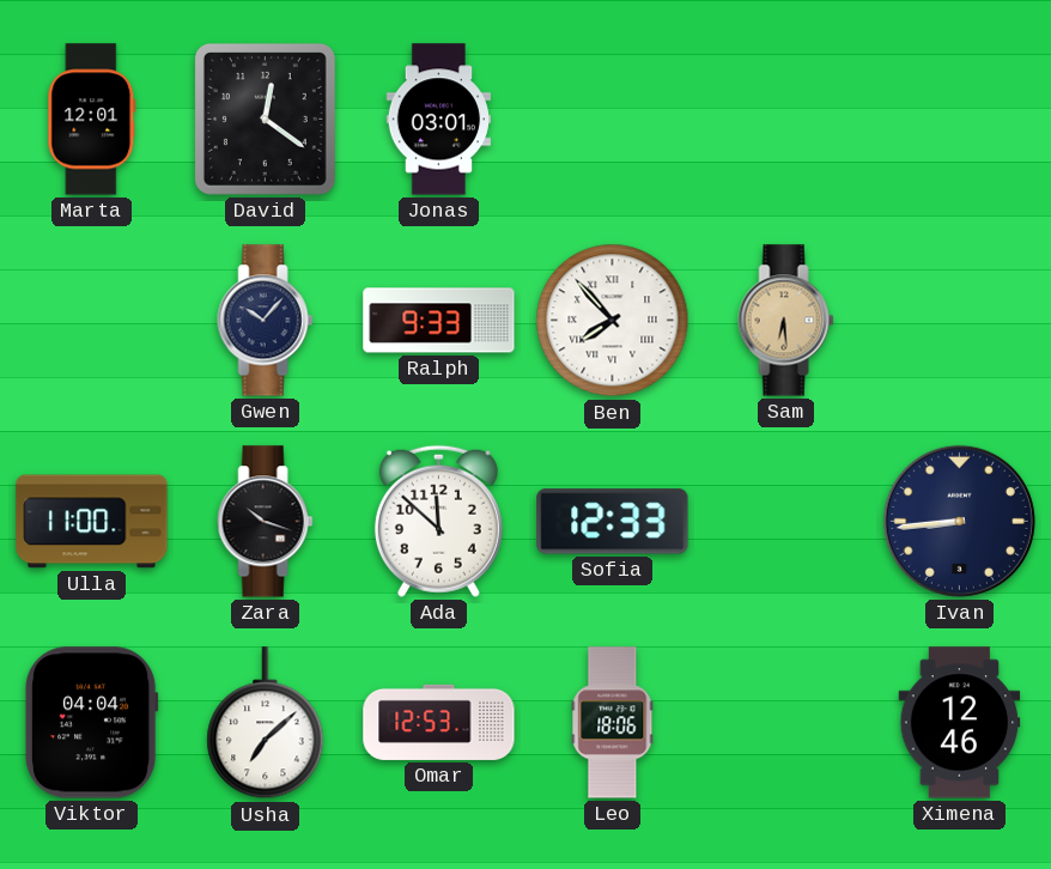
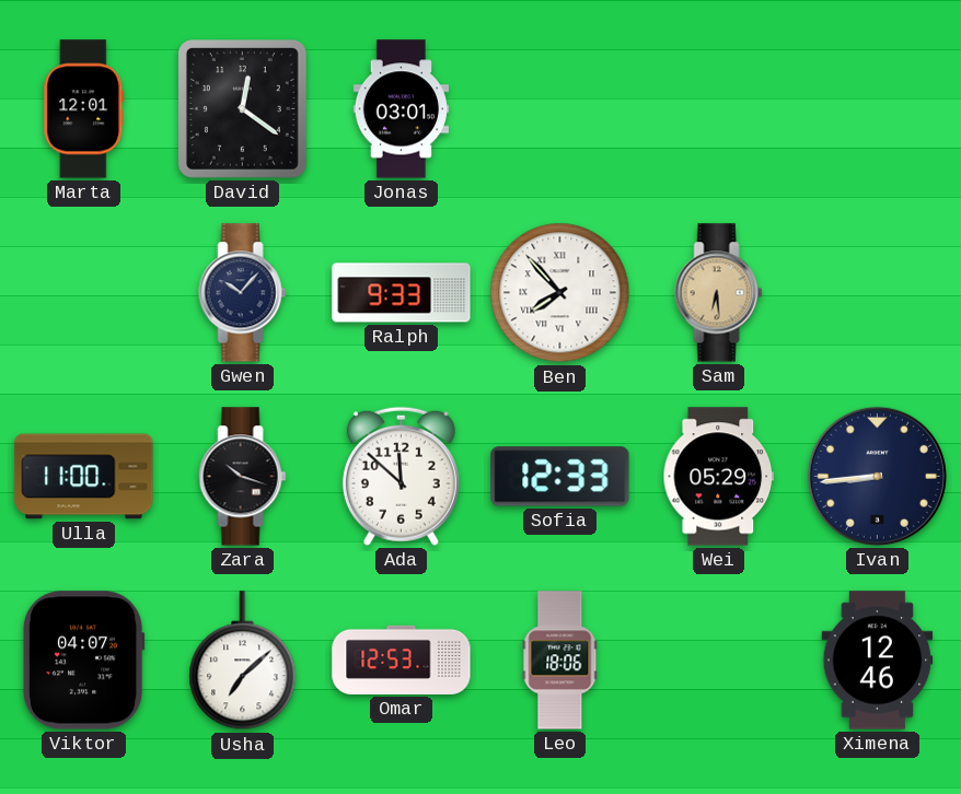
Wei: none -> 05:29
Viktor: 04:04 -> 04:07
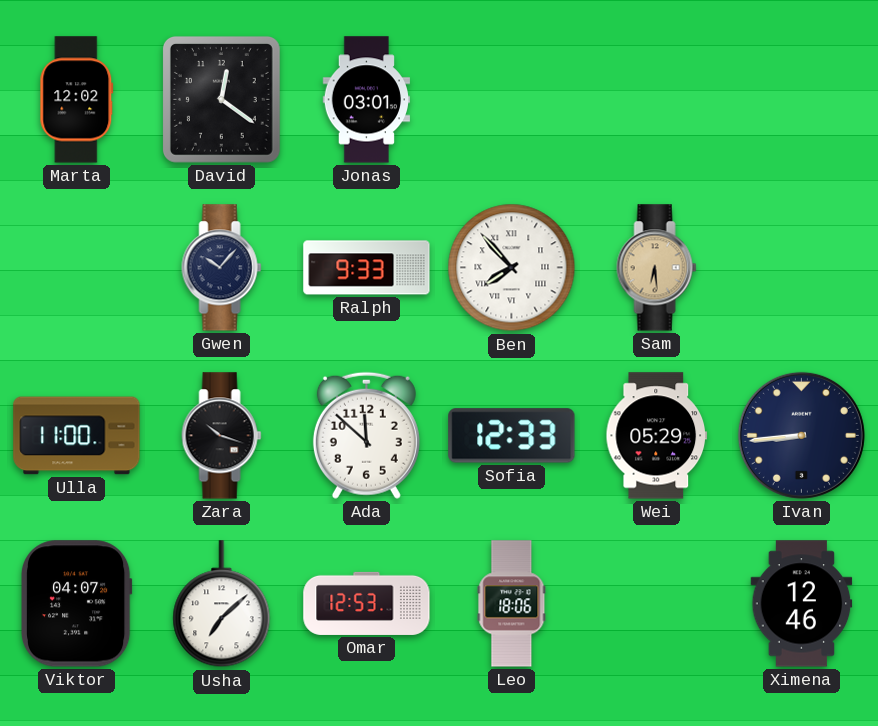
Marta: 12:01 -> 12:02
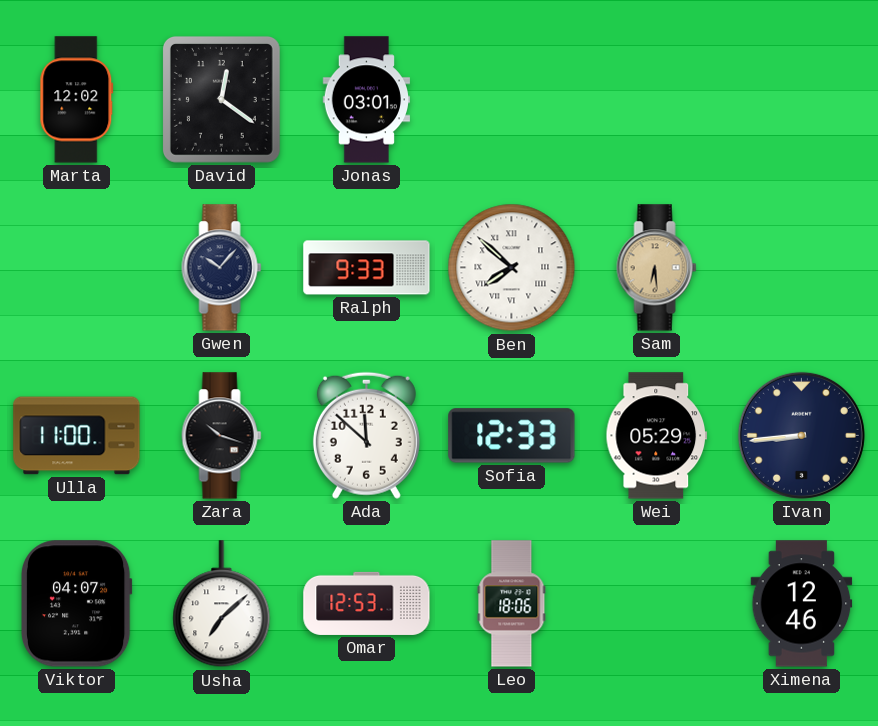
Ben: 7:53 -> 7:52
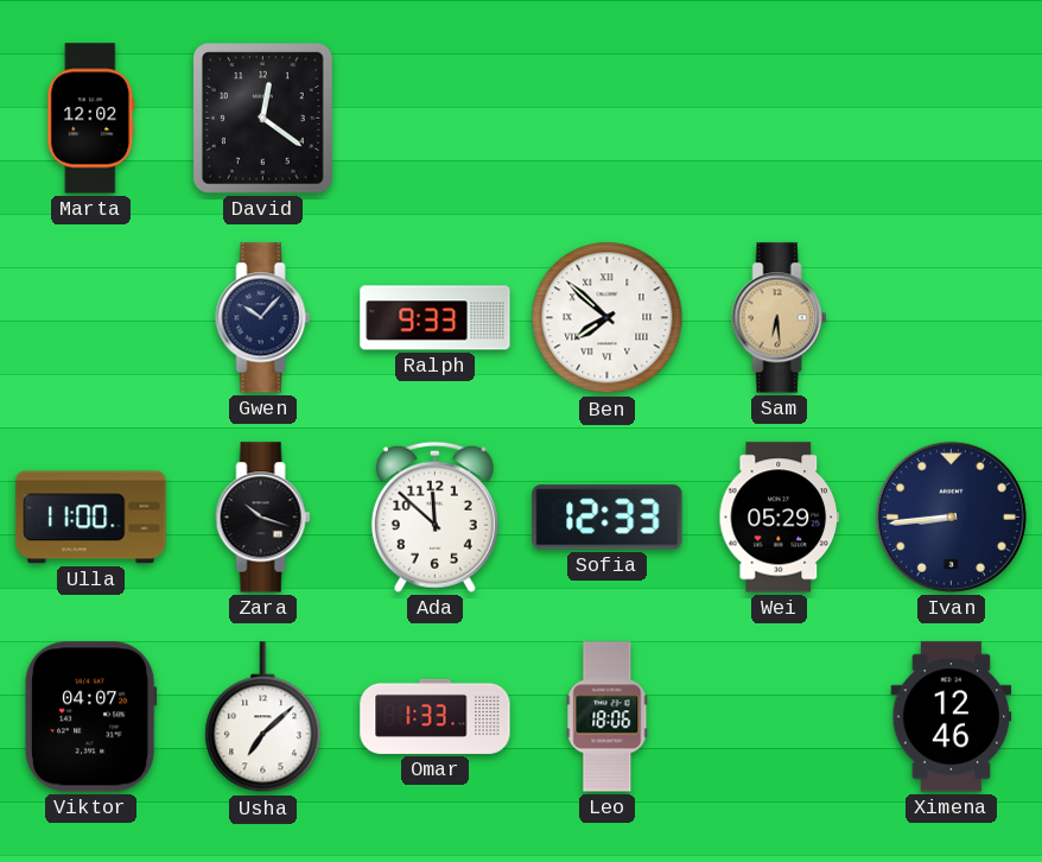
Jonas: 03:01 -> none
Omar: 12:53 -> 1:33
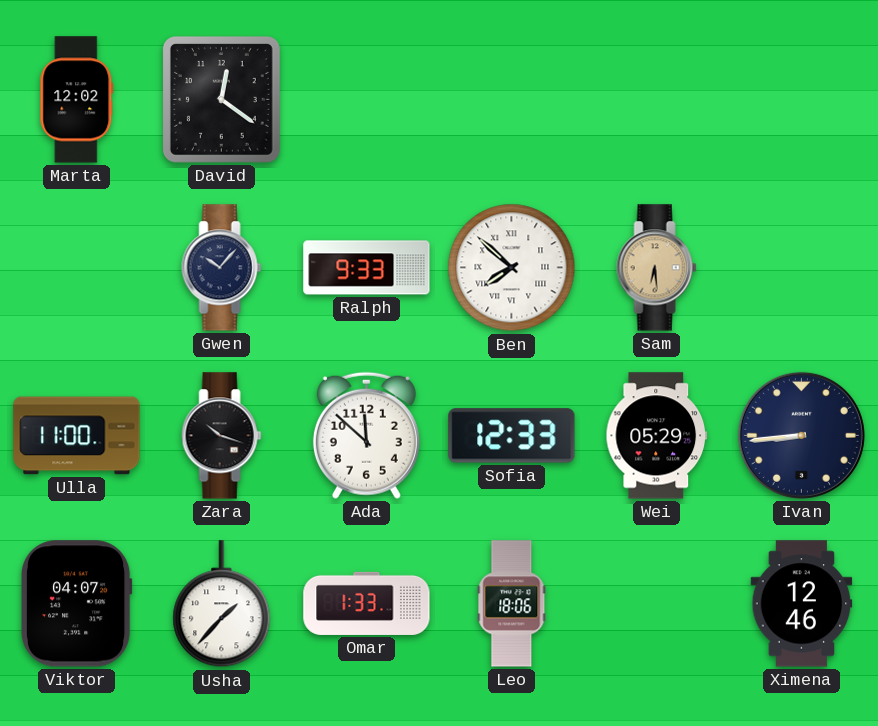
Usha: 7:08 -> 1:37
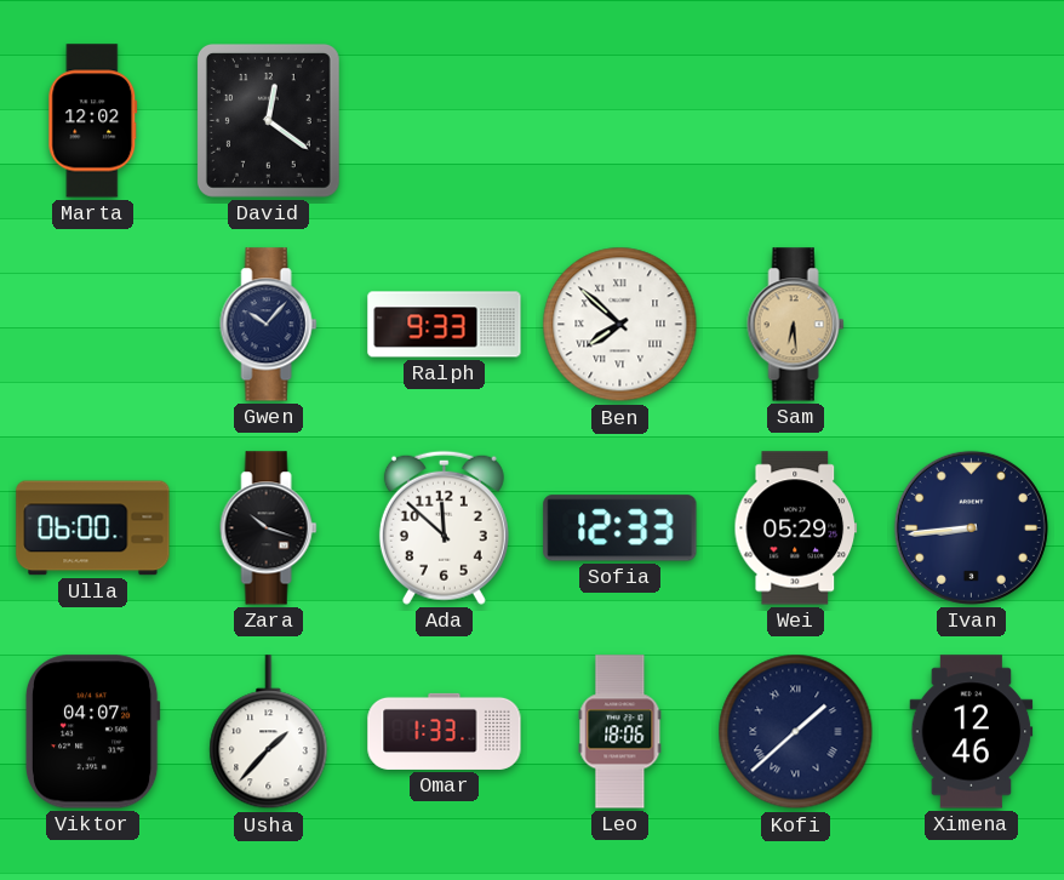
Ulla: 11:00 -> 06:00
Kofi: none -> 1:38
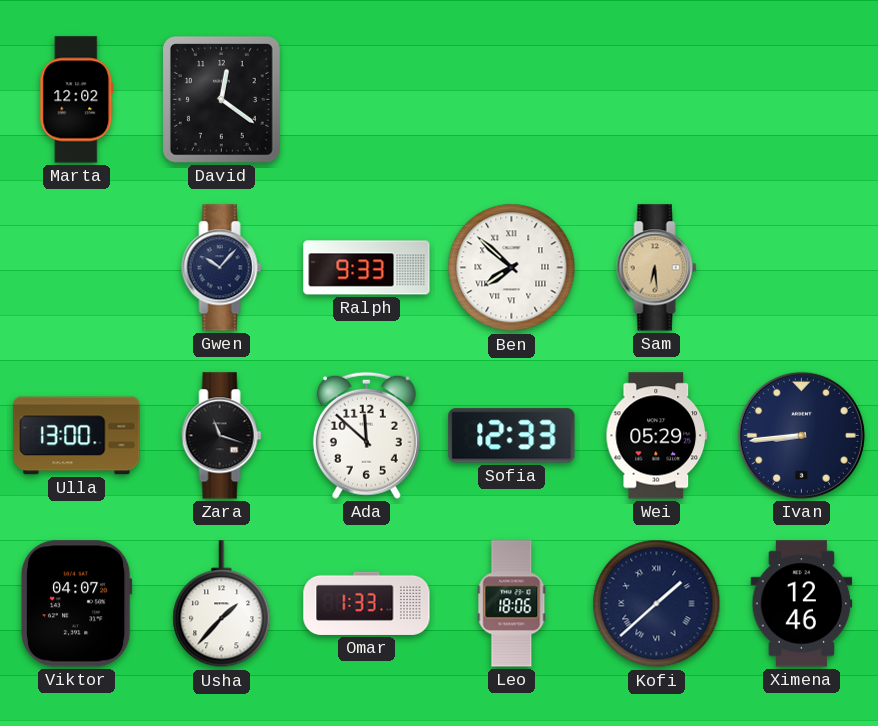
Ulla: 06:00 -> 13:00
Zara: 10:18 -> 11:18
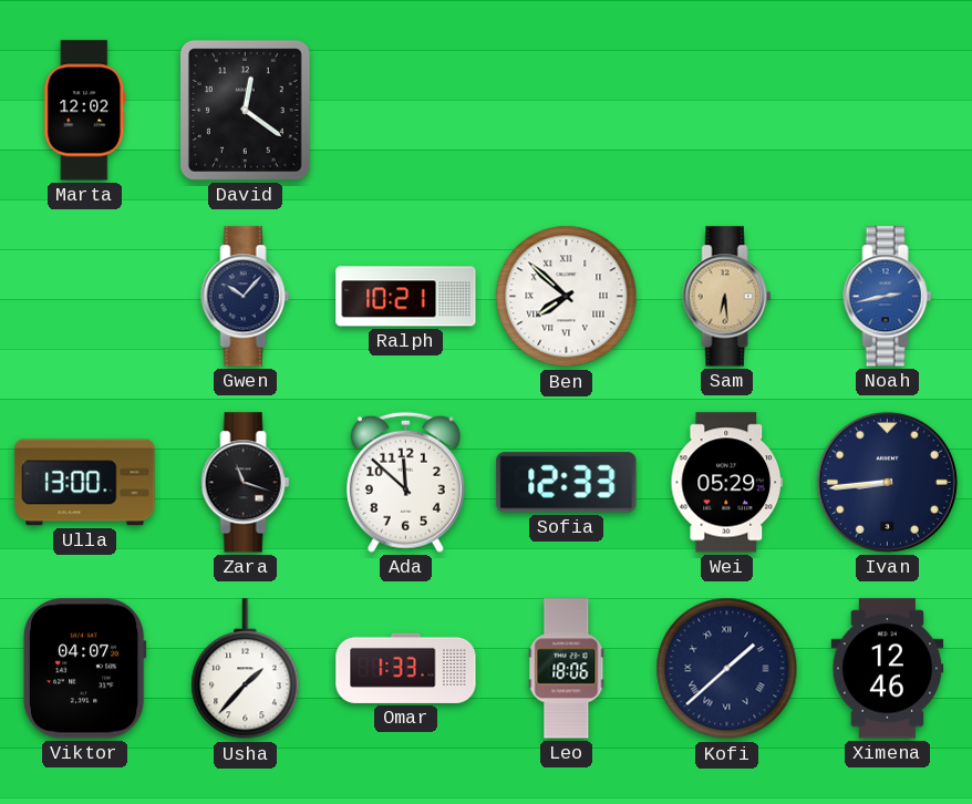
Ralph: 9:33 -> 10:21
Noah: none -> 2:43
